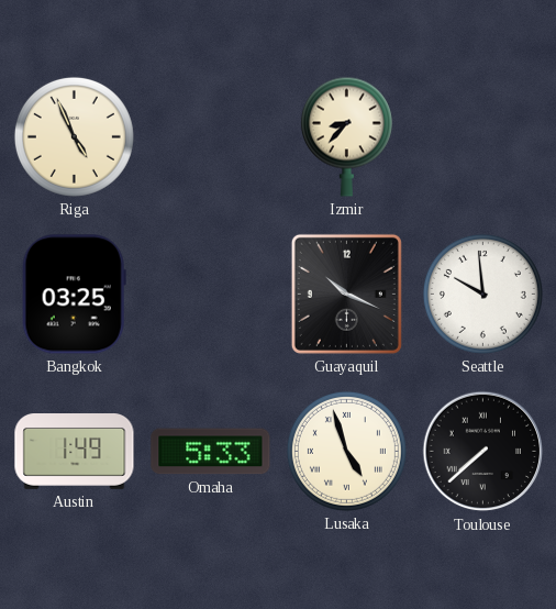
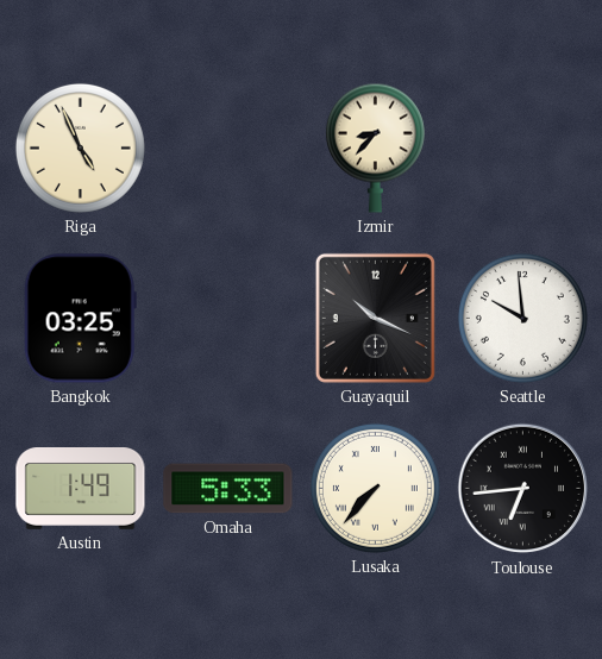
Lusaka: 4:57 -> 7:37
Toulouse: 7:38 -> 6:44
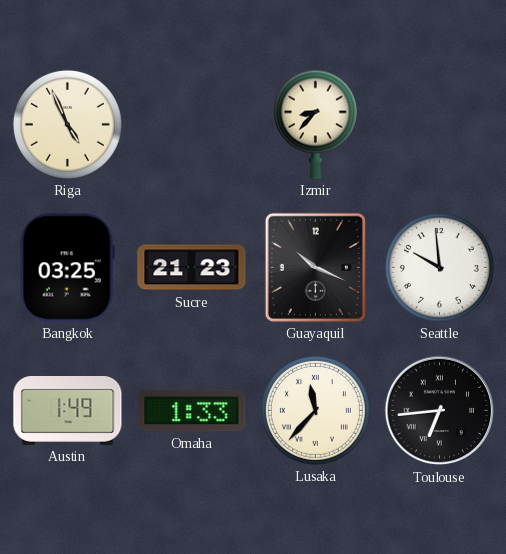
Sucre: none -> 21:23
Omaha: 5:33 -> 1:33
Lusaka: 7:37 -> 11:37
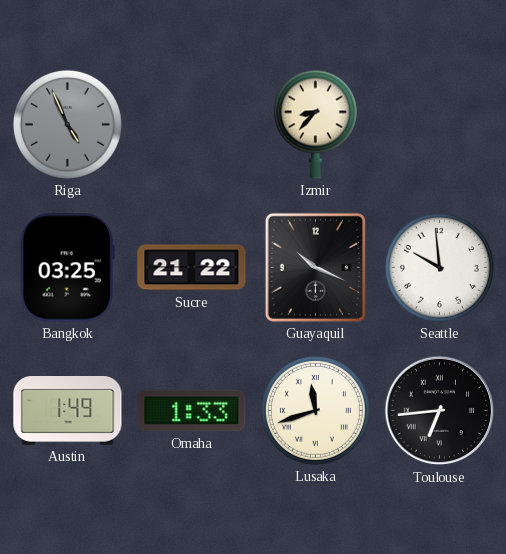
Riga dial: cream -> grey
Sucre: 21:23 -> 21:22
Lusaka: 11:37 -> 11:42
